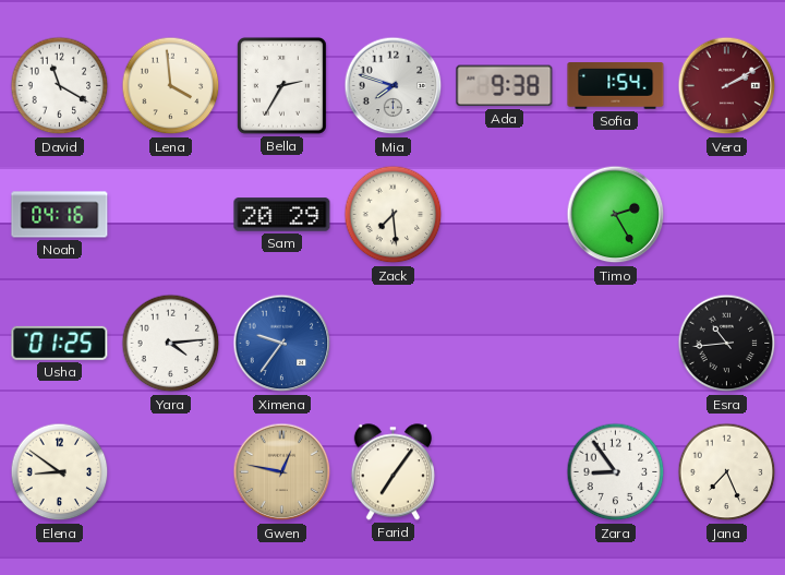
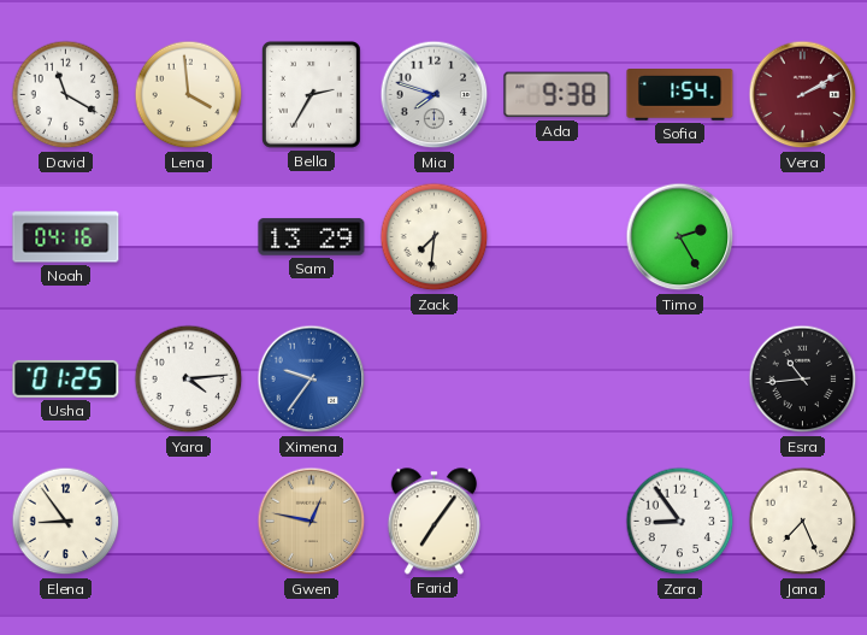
Sam: 20:29 -> 13:29
Zack: 7:29 -> 7:31
Elena: 8:51 -> 8:54
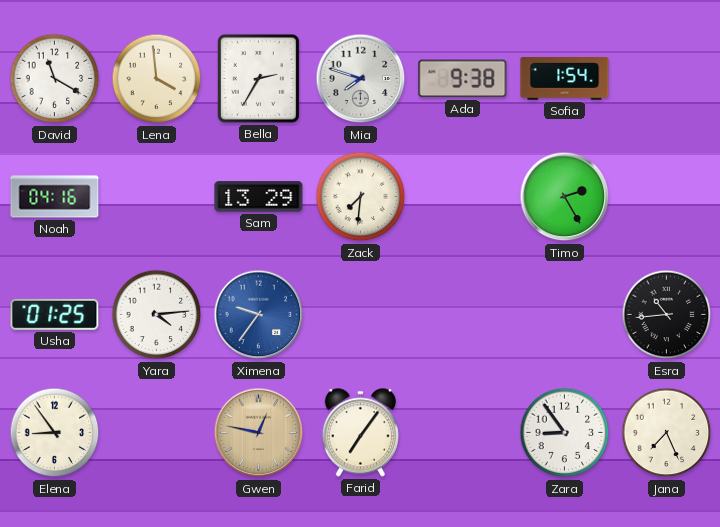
Vera: 2:10 -> none
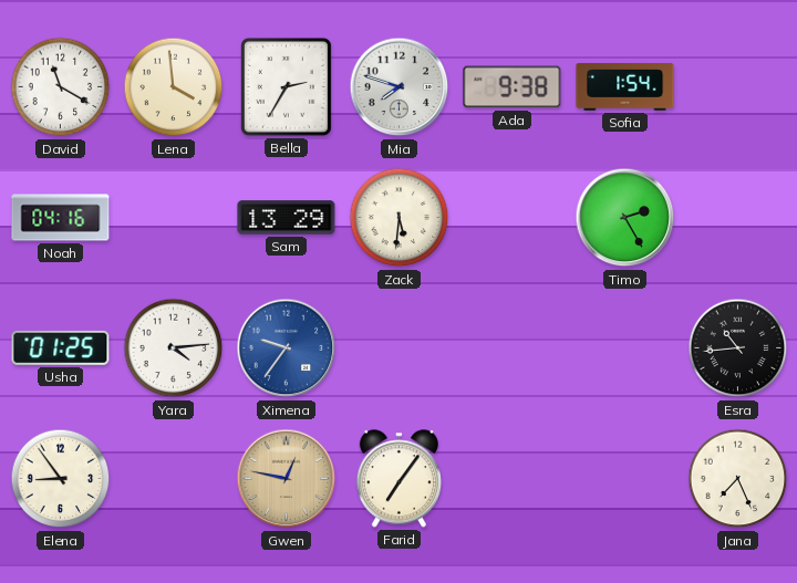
Zack: 7:31 -> 5:31
Zara: 8:54 -> none
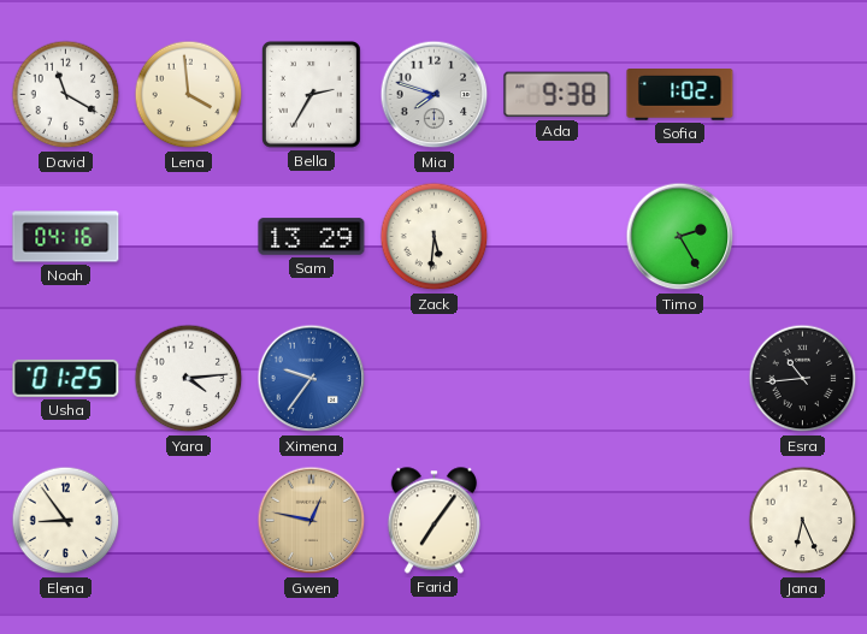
Sofia: 1:54 -> 1:02
Jana: 7:26 -> 6:26
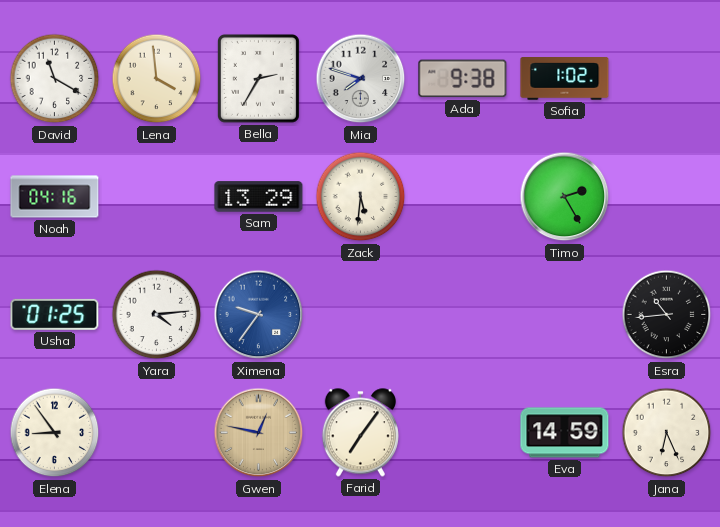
Eva: none -> 14:59
